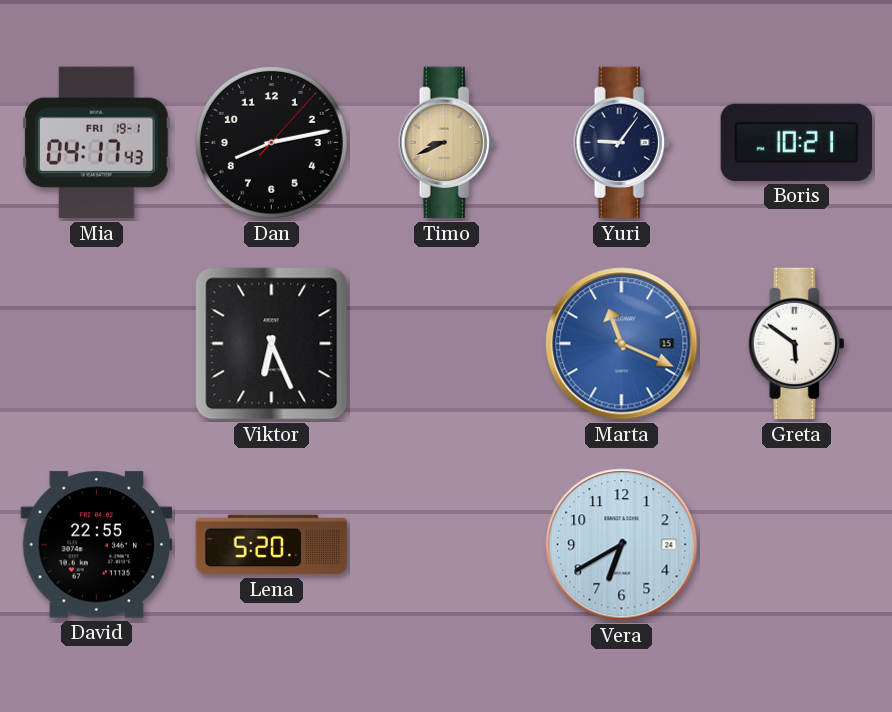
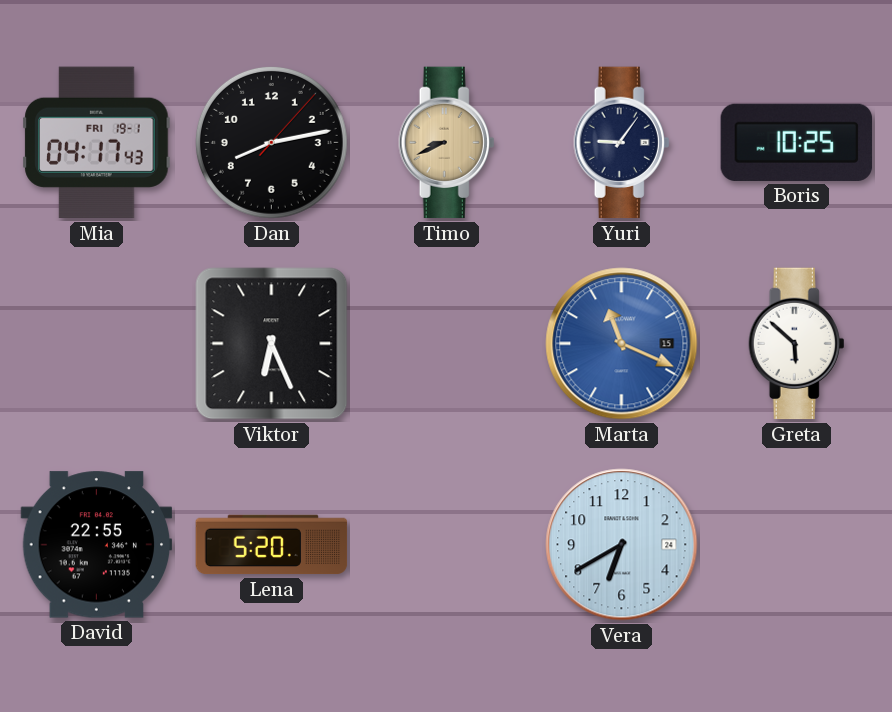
Boris: 10:21 -> 10:25
Greta: 5:51 -> 5:52
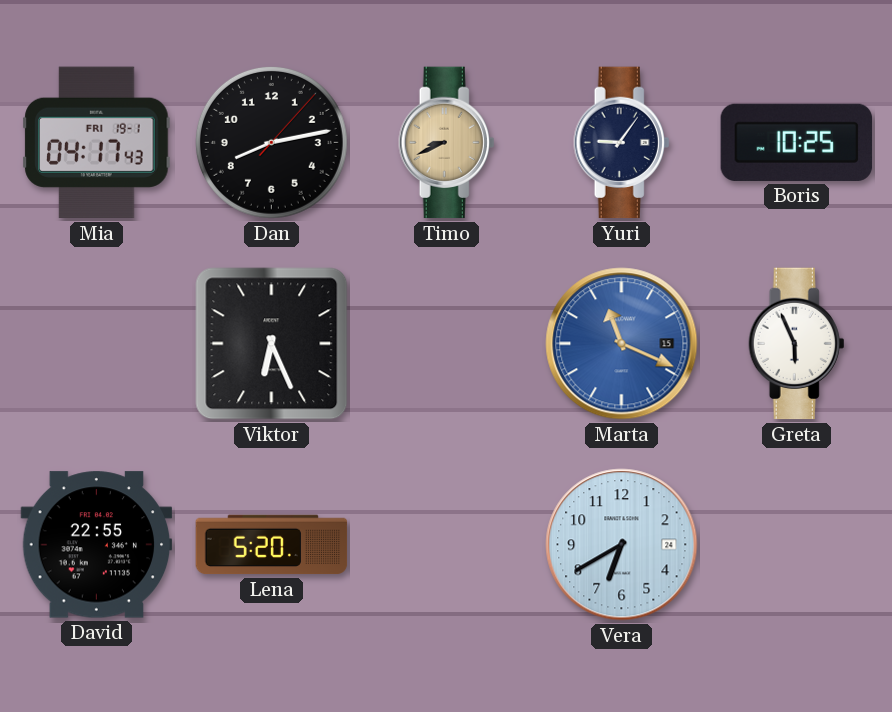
Greta: 5:52 -> 5:56
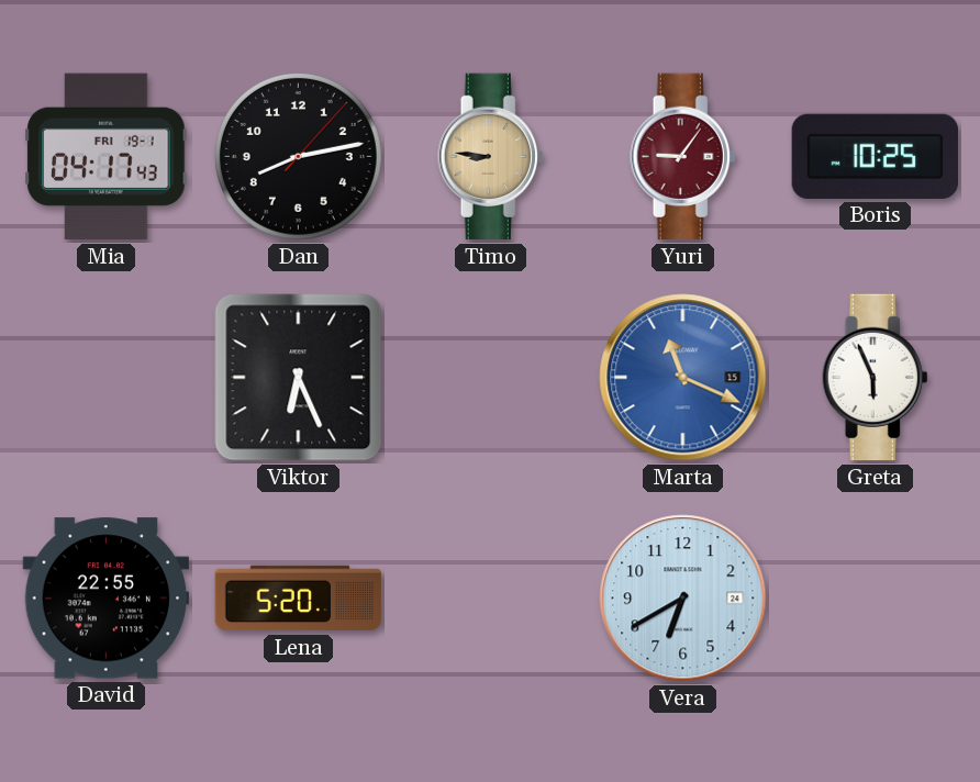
Timo: 8:41 -> 8:46
Yuri dial: navy -> burgundy
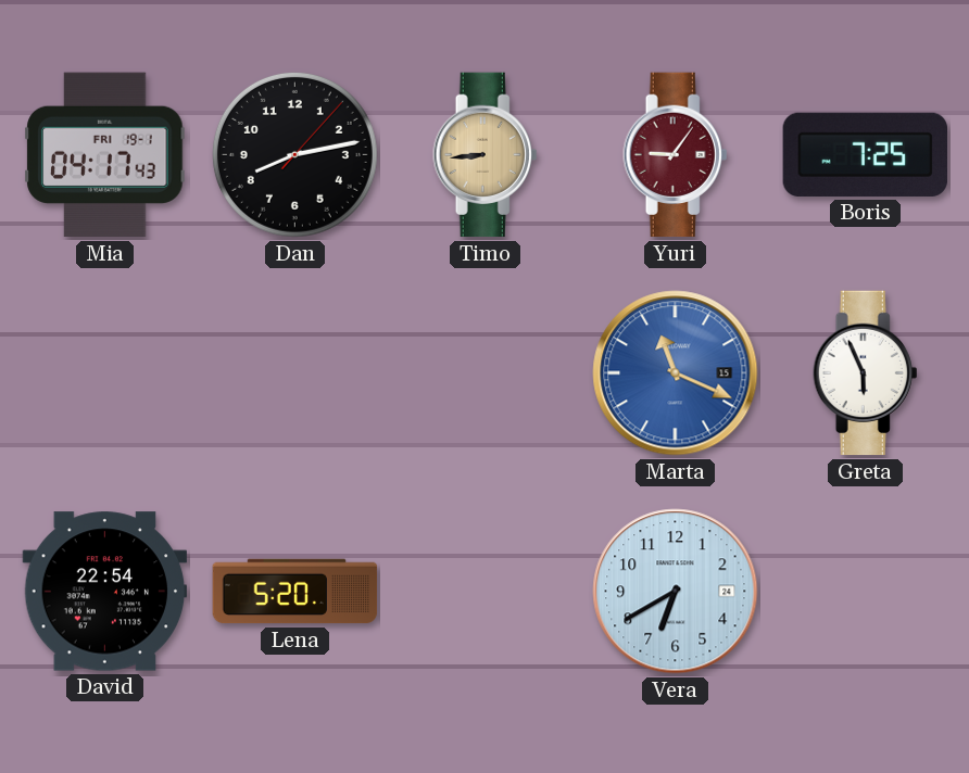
Timo: 8:46 -> 8:44
Boris: 10:25 -> 7:25
Viktor: 6:26 -> none
David: 22:55 -> 22:54
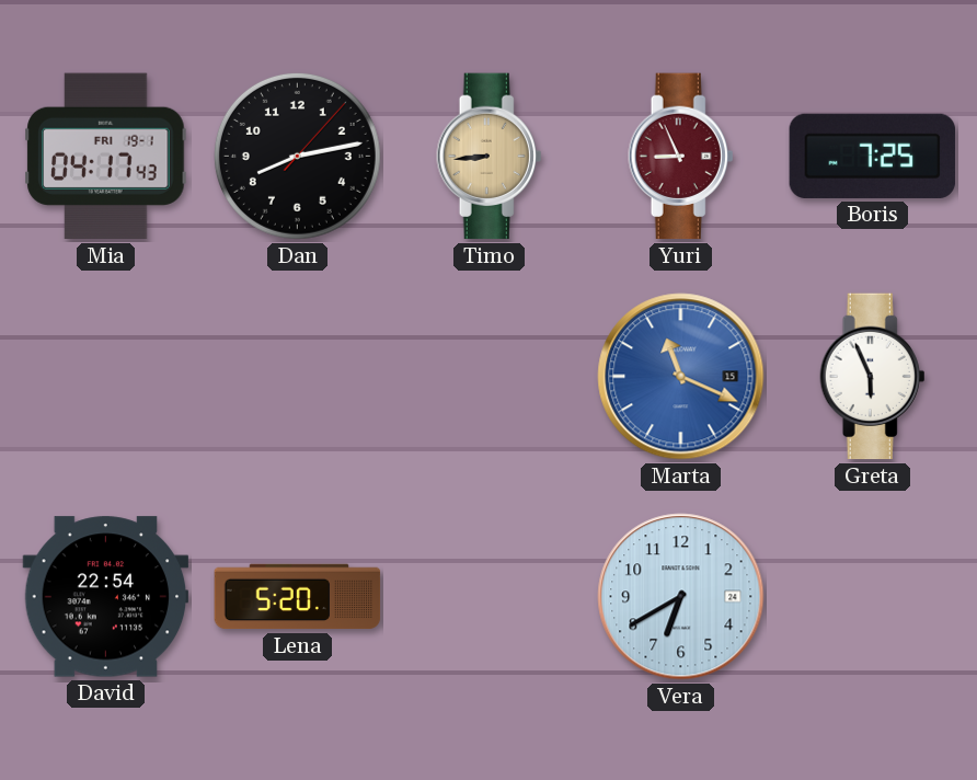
Yuri: 9:06 -> 8:56
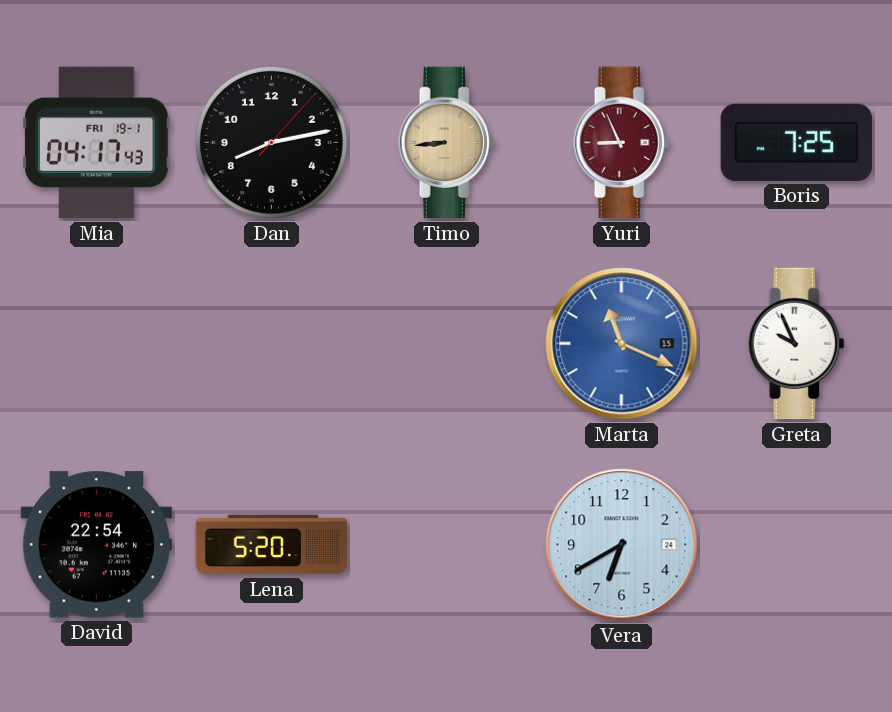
Greta: 5:56 -> 9:56
